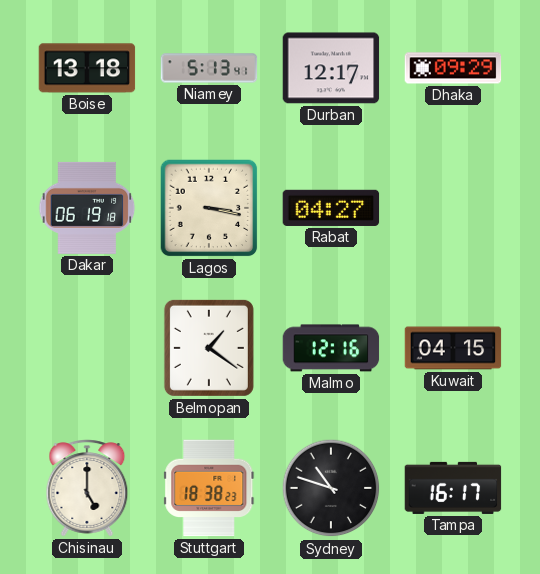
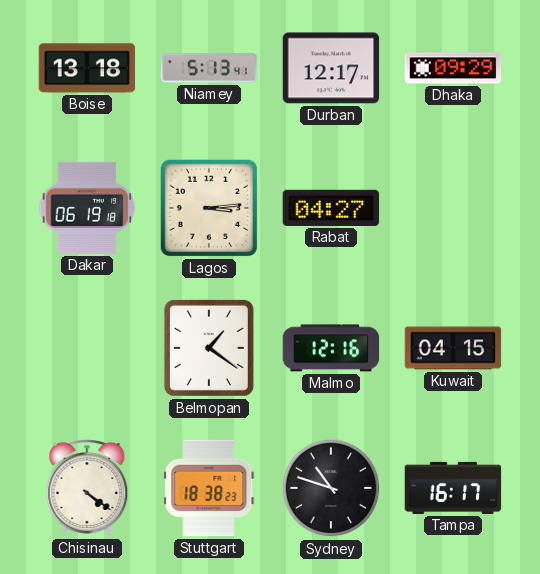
Lagos: 3:17 -> 3:14
Chisinau: 5:00 -> 4:21
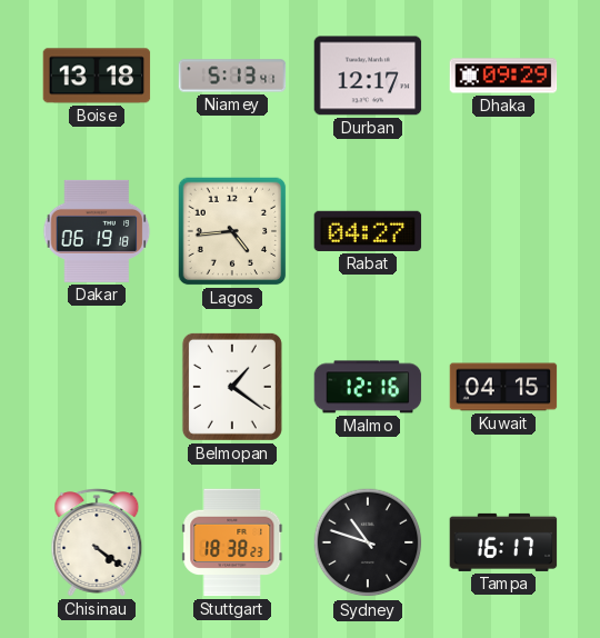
Lagos: 3:14 -> 4:44
